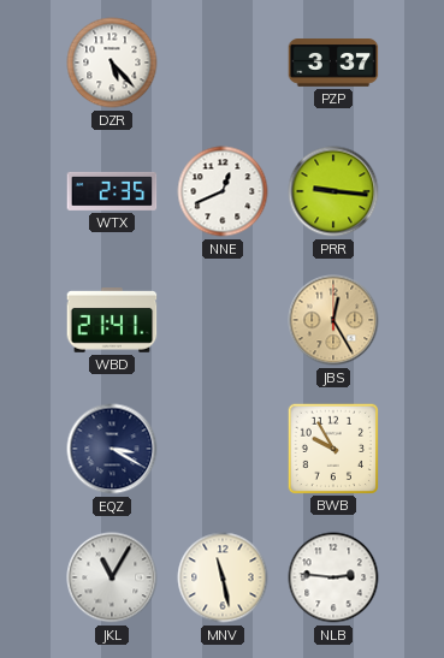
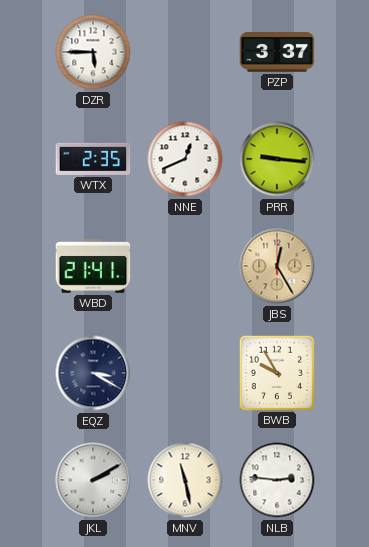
DZR: 5:23 -> 5:45
JKL: 11:05 -> 2:10
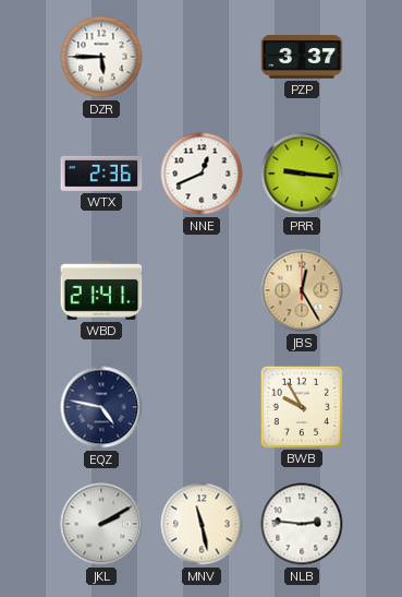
WTX: 2:35 -> 2:36
EQZ: 3:20 -> 4:47
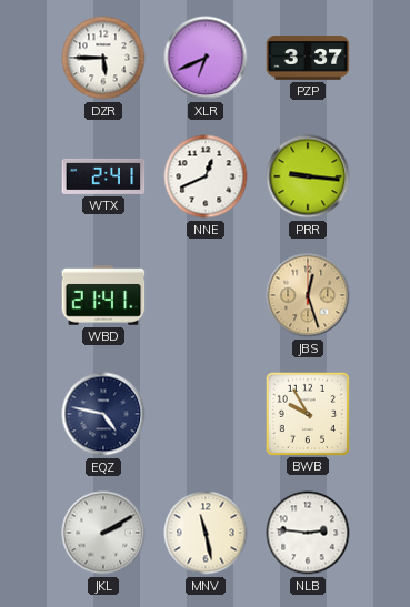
XLR: none -> 6:41
WTX: 2:36 -> 2:41
JBS: 12:25 -> 12:27
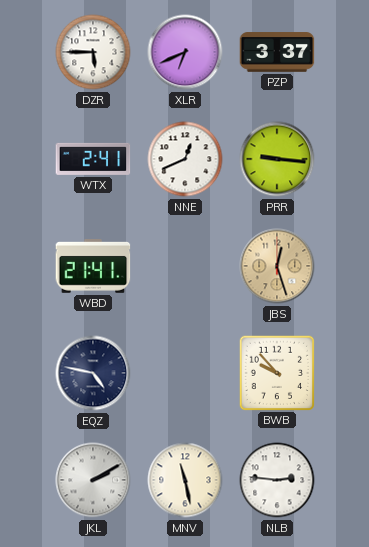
BWB: 9:55 -> 9:53
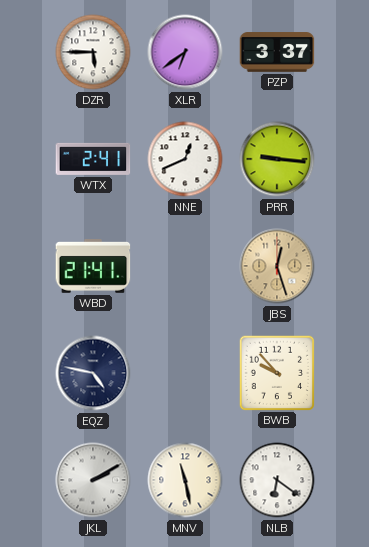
XLR: 6:41 -> 6:39
NLB: 2:46 -> 6:21
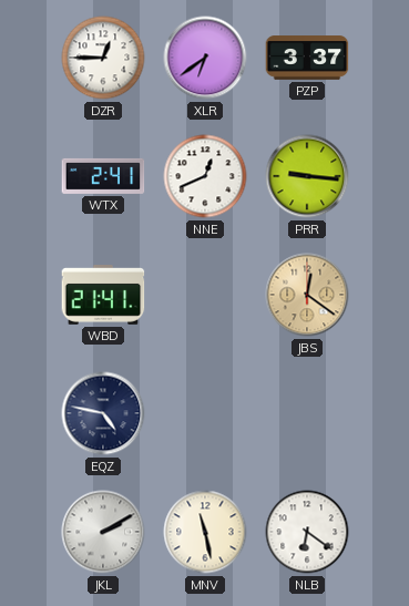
DZR: 5:45 -> 12:45
JBS: 12:27 -> 12:21
BWB: 9:53 -> none
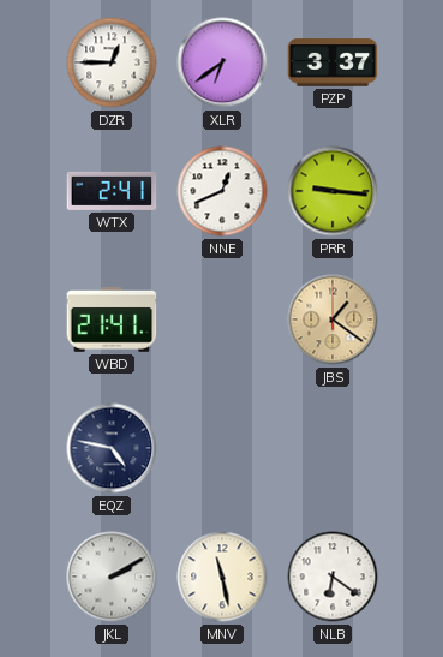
JBS: 12:21 -> 1:21
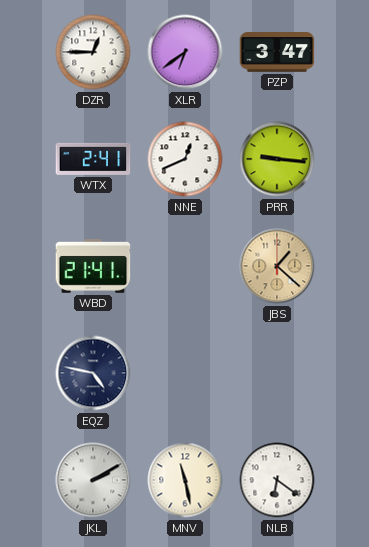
PZP: 3:37 -> 3:47
JBS: 1:21 -> 1:22
